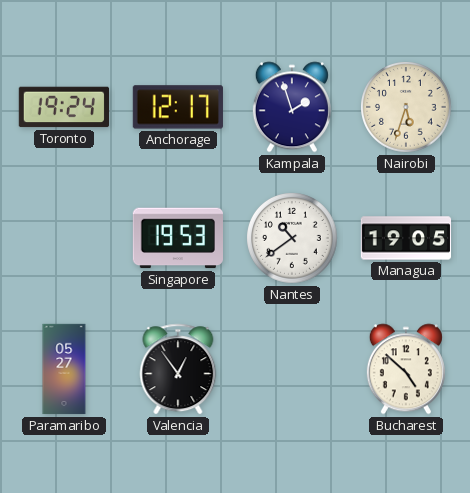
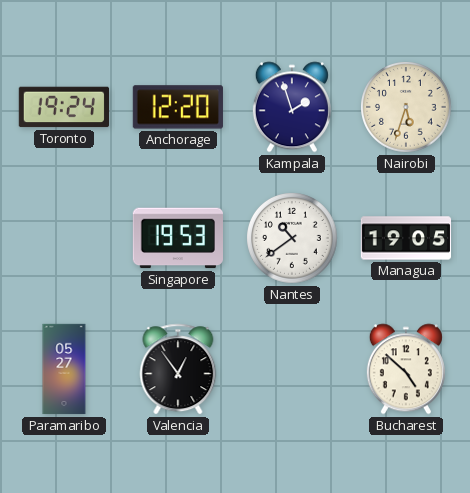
Anchorage: 12:17 -> 12:20
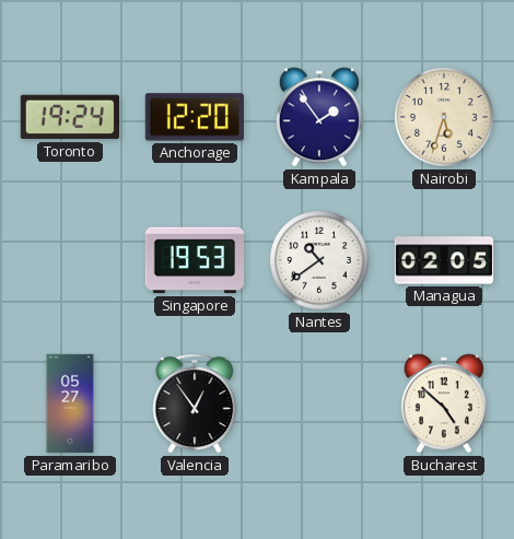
Kampala: 1:57 -> 1:54
Managua: 19:05 -> 02:05
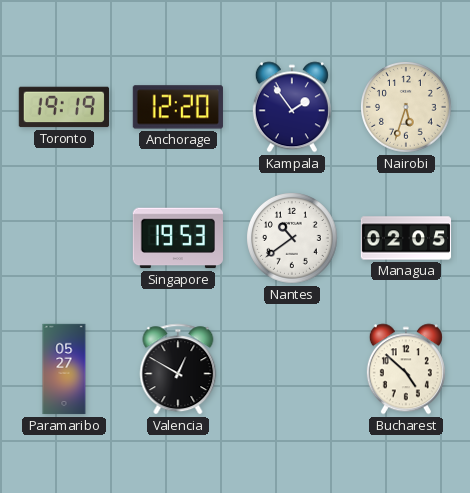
Toronto: 19:24 -> 19:19
Valencia: 12:54 -> 12:50
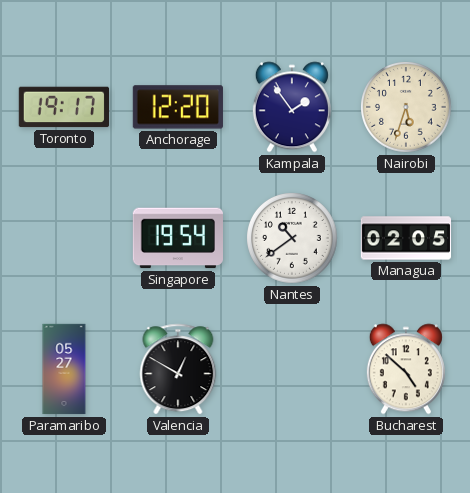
Toronto: 19:19 -> 19:17
Singapore: 19:53 -> 19:54
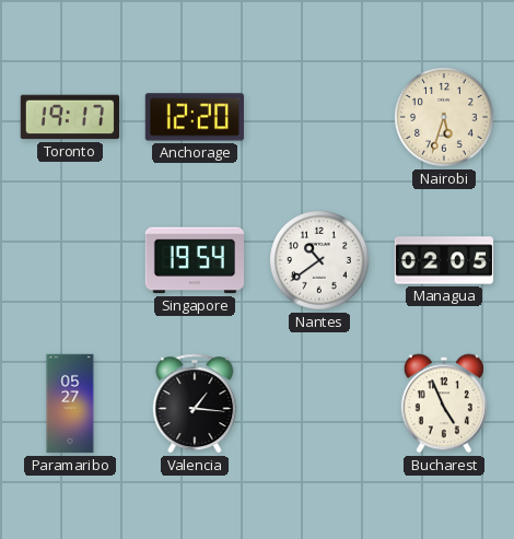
Kampala: 1:54 -> none
Valencia: 12:50 -> 1:16
Bucharest: 4:52 -> 4:56
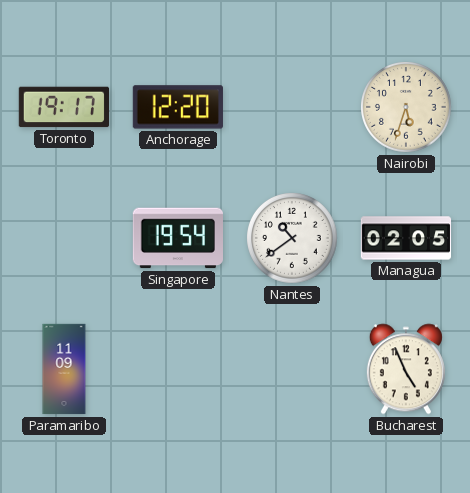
Paramaribo: 05:27 -> 11:09
Valencia: 1:16 -> none
